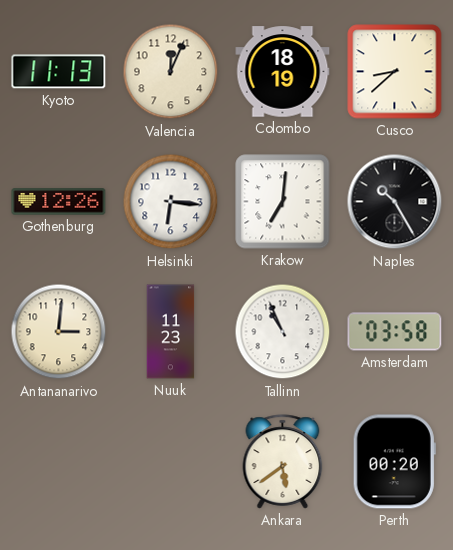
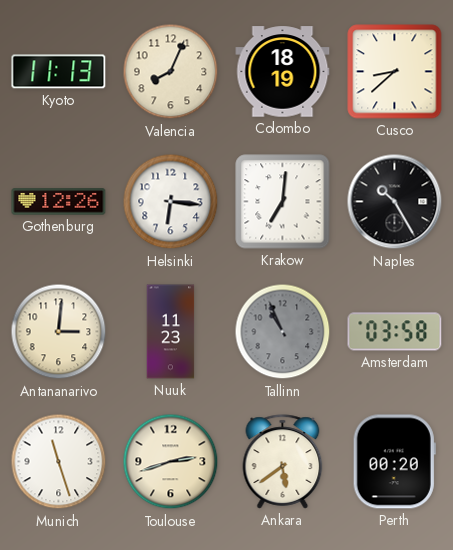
Valencia: 12:04 -> 8:04
Tallinn dial: white -> grey
Munich: none -> 11:27
Toulouse: none -> 2:42
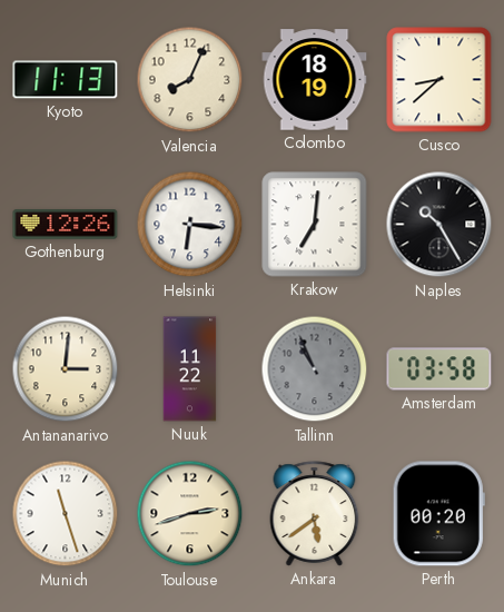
Nuuk: 11:23 -> 11:22
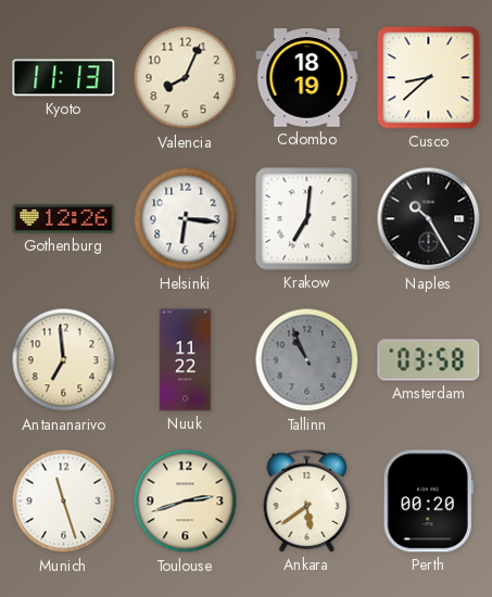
Antananarivo: 3:01 -> 6:59
